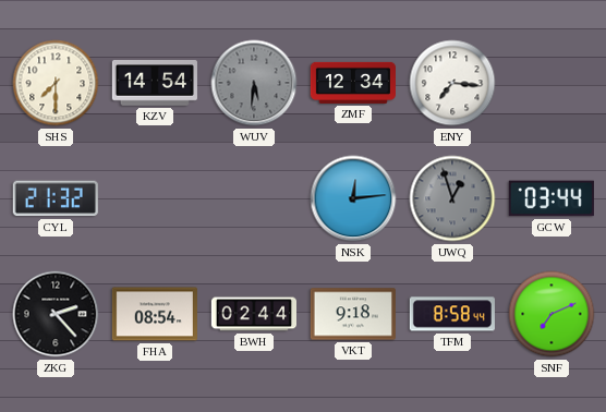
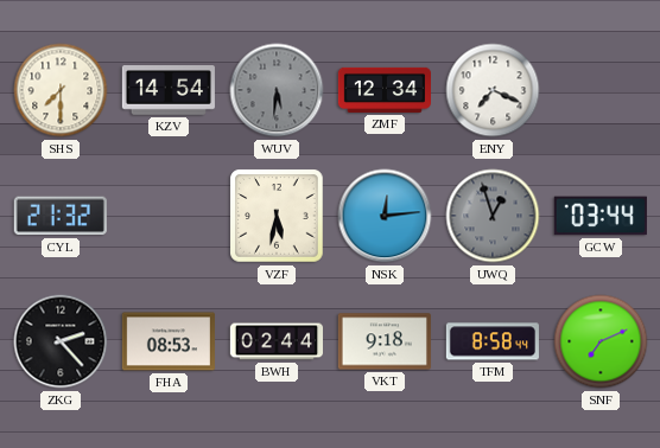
ENY: 7:16 -> 7:19
VZF: none -> 5:32
FHA: 08:54 -> 08:53
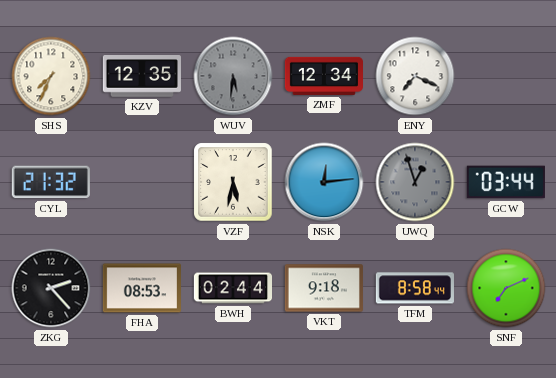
SHS: 7:30 -> 7:34
KZV: 14:54 -> 12:35
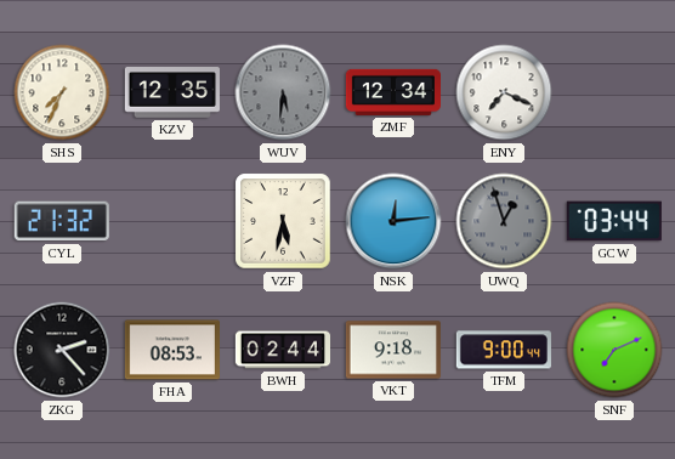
TFM: 8:58 -> 9:00
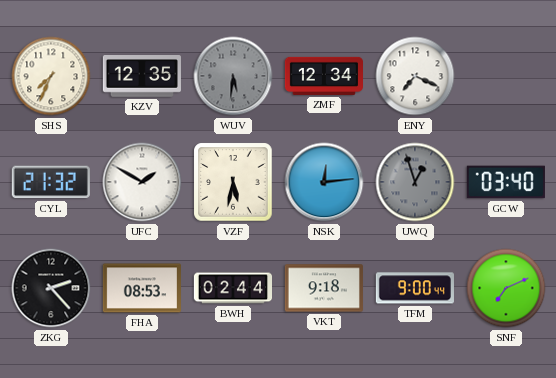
UFC: none -> 1:50
GCW: 03:44 -> 03:40
